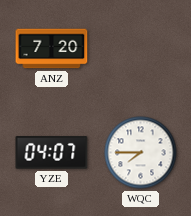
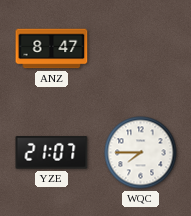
ANZ: 7:20 -> 8:47
YZE: 04:07 -> 21:07
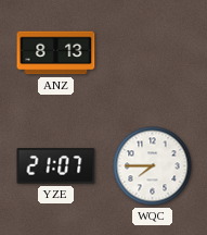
ANZ: 8:47 -> 8:13
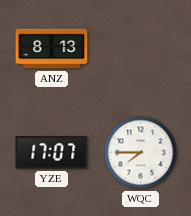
YZE: 21:07 -> 17:07
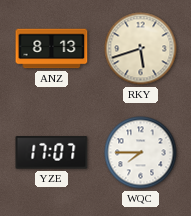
RKY: none -> 5:42
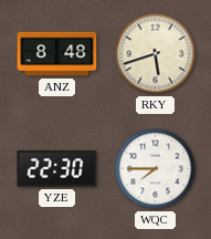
ANZ: 8:13 -> 8:48
YZE: 17:07 -> 22:30
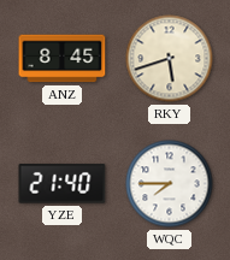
ANZ: 8:48 -> 8:45
YZE: 22:30 -> 21:40
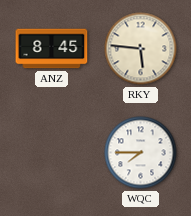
RKY: 5:42 -> 5:46
YZE: 21:40 -> none
